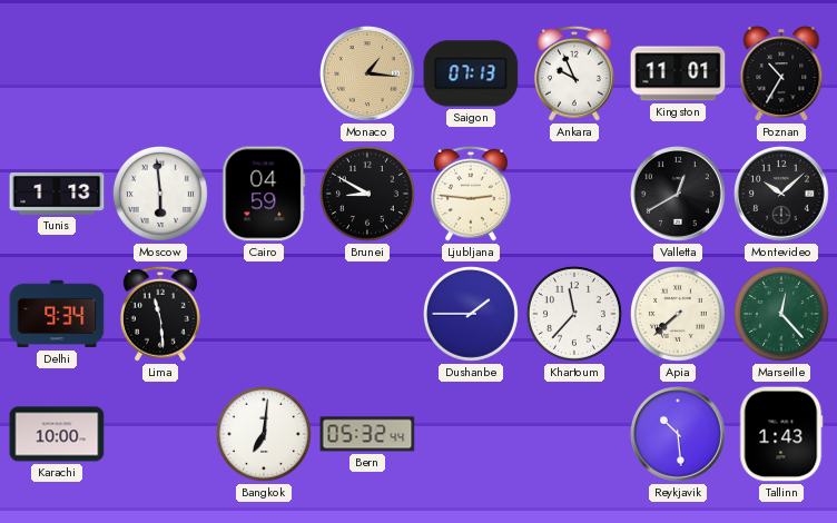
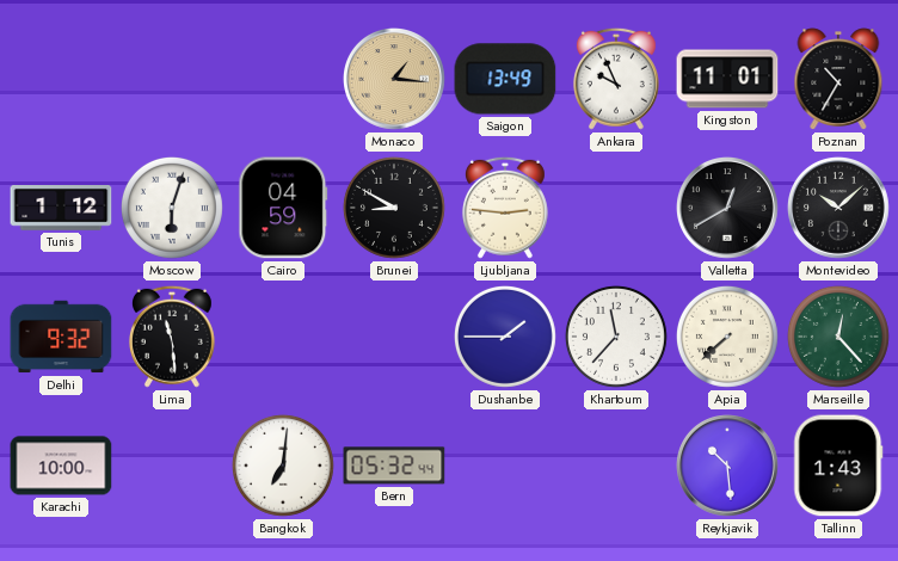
Saigon: 07:13 -> 13:49
Tunis: 1:13 -> 1:12
Moscow: 5:59 -> 6:03
Delhi: 9:34 -> 9:32
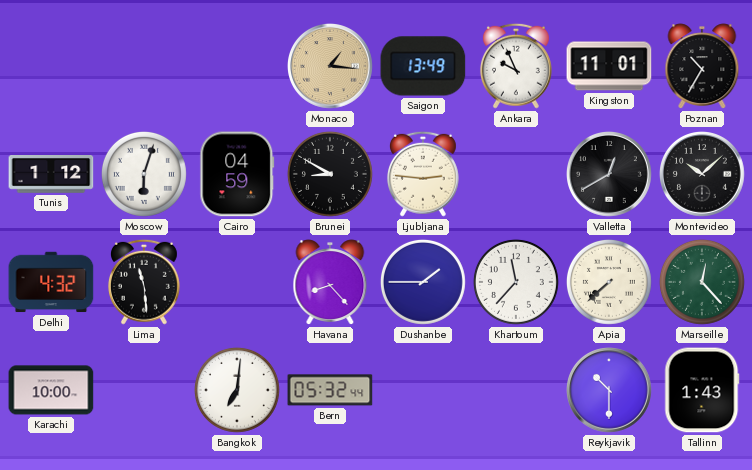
Delhi: 9:32 -> 4:32
Havana: none -> 8:23
Reykjavik: 10:29 -> 10:30
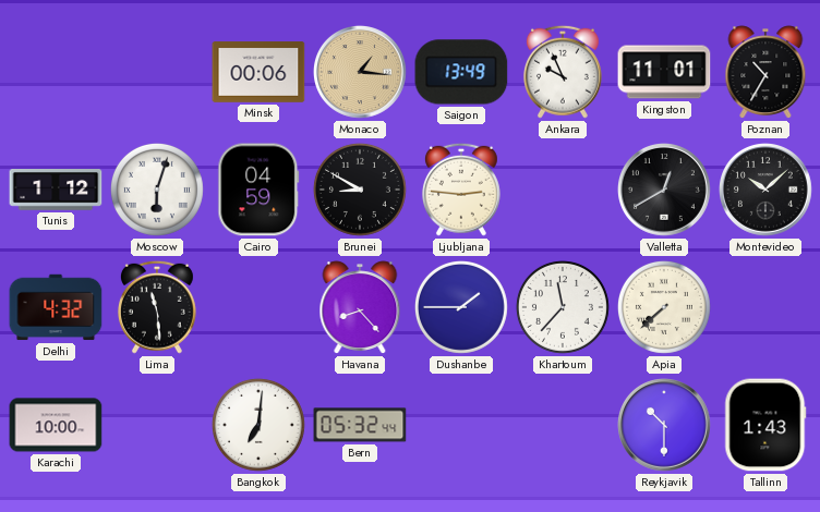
Minsk: none -> 00:06
Marseille: 12:23 -> none
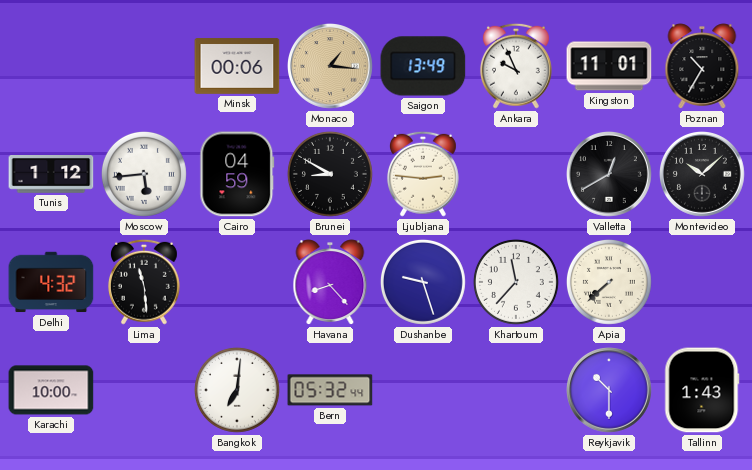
Moscow: 6:03 -> 5:44
Dushanbe: 1:45 -> 9:27
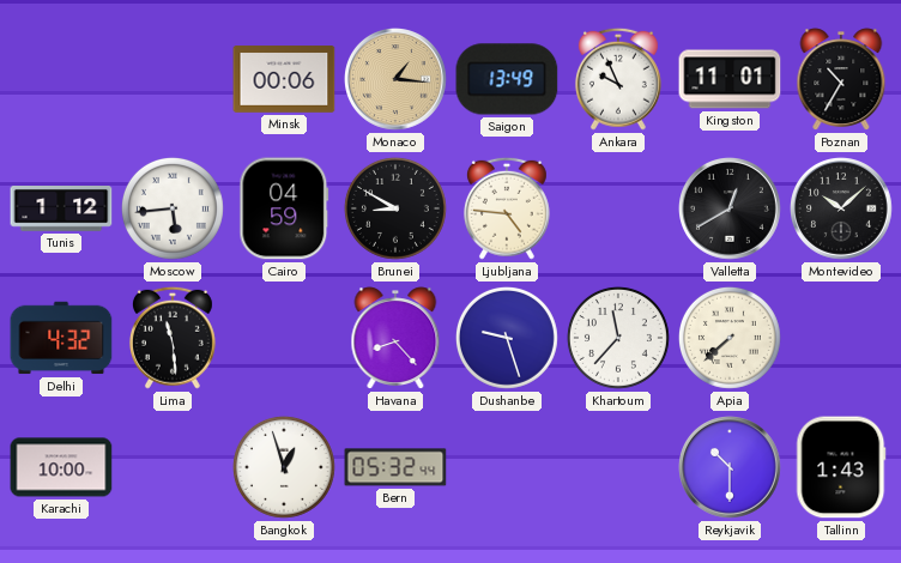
Ljubljana: 2:46 -> 4:46
Bangkok: 7:01 -> 12:57
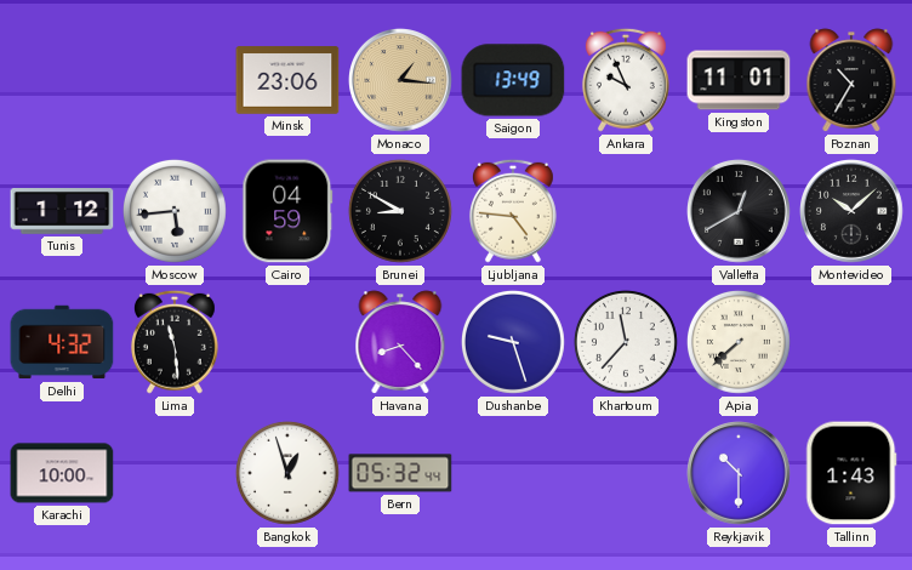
Minsk: 00:06 -> 23:06
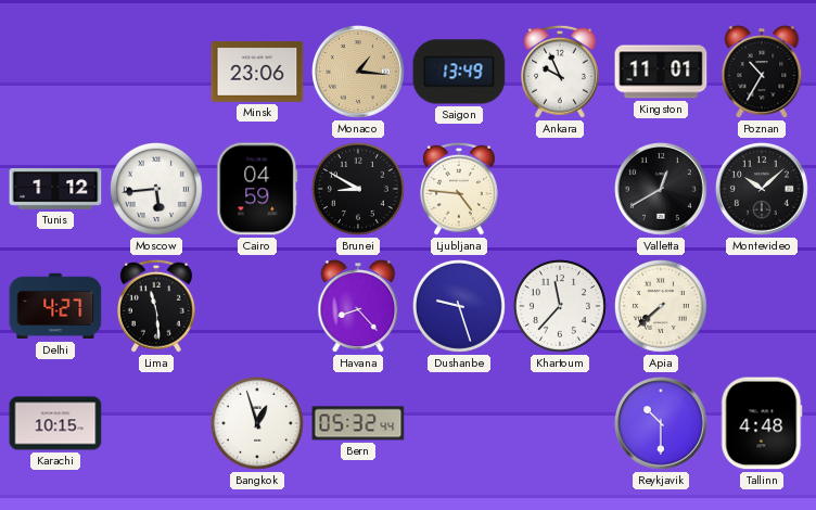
Delhi: 4:32 -> 4:27
Karachi: 10:00 -> 10:15
Tallinn: 1:43 -> 4:48
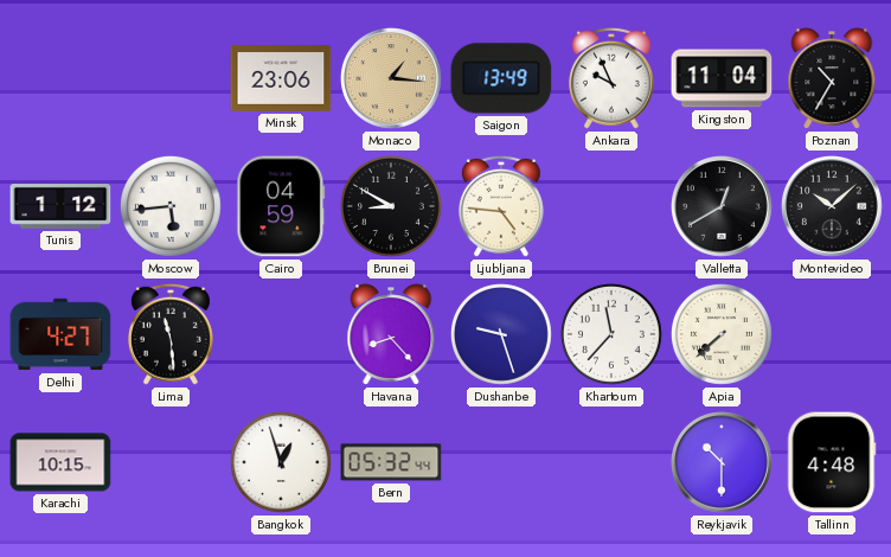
Kingston: 11:01 -> 11:04
